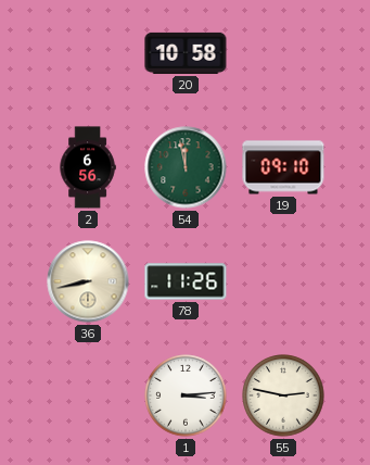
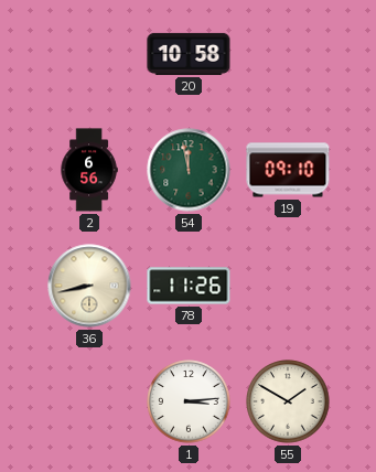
55: 2:47 -> 1:50
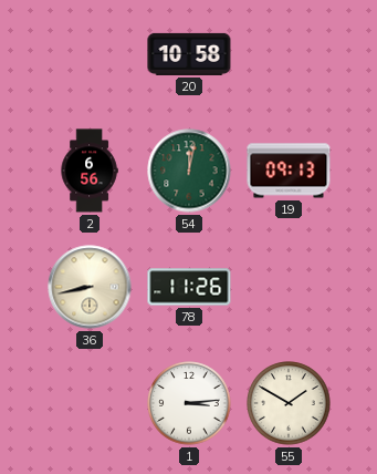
54: 11:58 -> 12:02
19: 09:10 -> 09:13
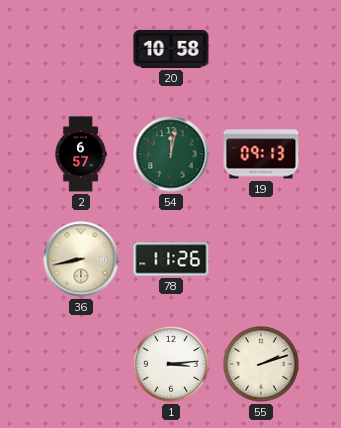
2: 6:56 -> 6:57
55: 1:50 -> 2:12
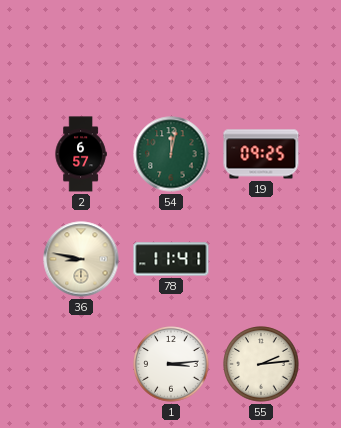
20: 10:58 -> none
19: 09:13 -> 09:25
36: 8:43 -> 8:47
78: 11:26 -> 11:41
55: 2:12 -> 2:14
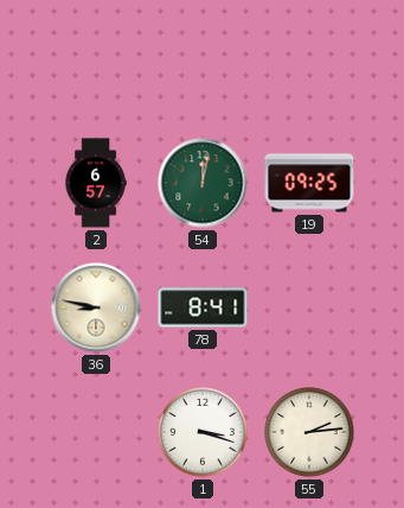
78: 11:41 -> 8:41
1: 3:14 -> 3:18
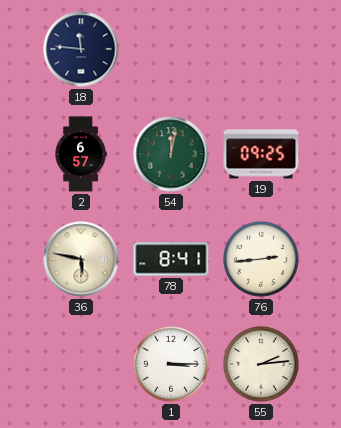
18: none -> 11:46
36: 8:47 -> 5:47
76: none -> 2:44
1: 3:18 -> 3:15
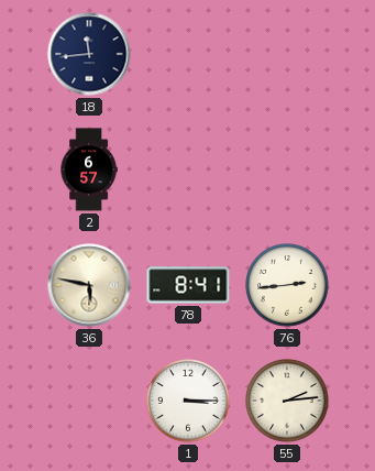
18: 11:46 -> 11:44
54: 12:02 -> none
19: 09:25 -> none
